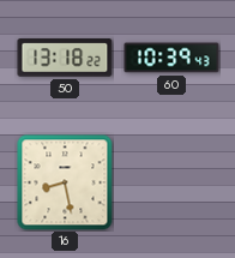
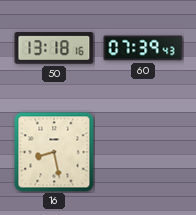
50: 13:18:22 -> 13:18:16
60: 10:39 -> 07:39
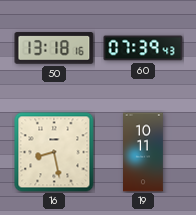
19: none -> 10:11
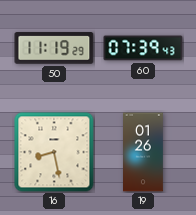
50: 13:18 -> 11:19
19: 10:11 -> 01:26
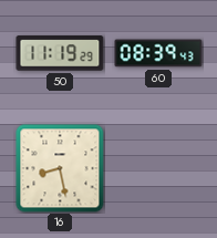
60: 07:39 -> 08:39
19: 01:26 -> none
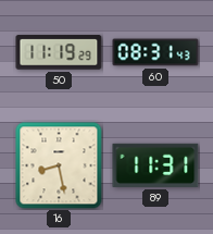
60: 08:39 -> 08:31
89: none -> 11:31
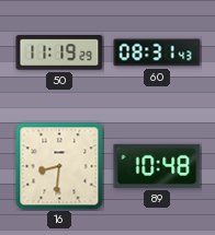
16: 8:28 -> 8:31
89: 11:31 -> 10:48
